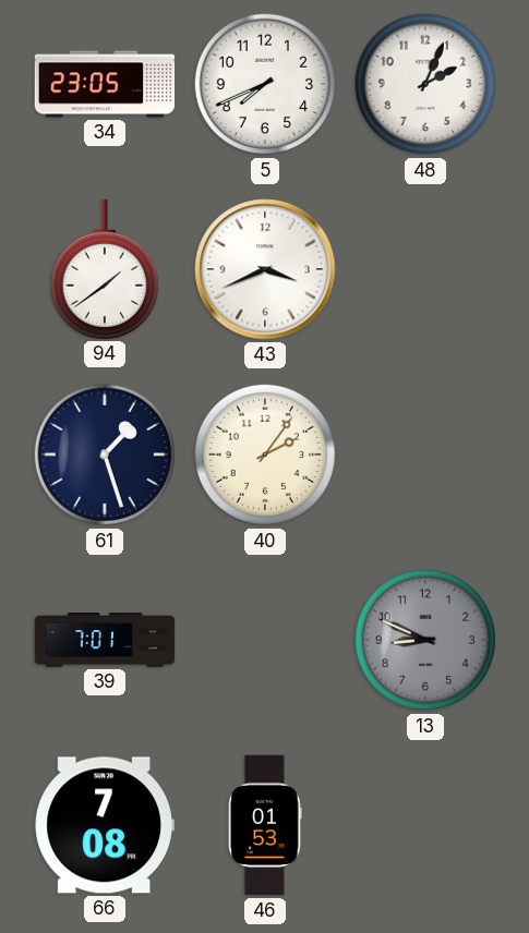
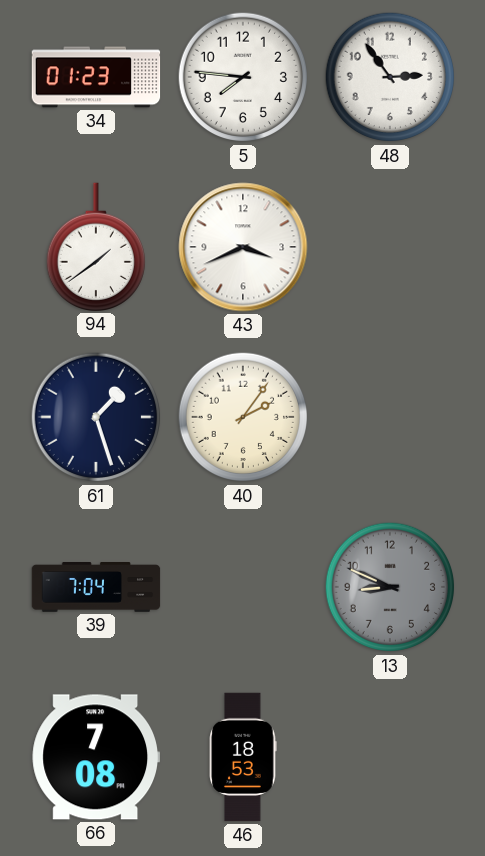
34: 23:05 -> 01:23
5: 7:41 -> 7:46
48: 2:04 -> 2:54
39: 7:01 -> 7:04
46: 01:53 -> 18:53
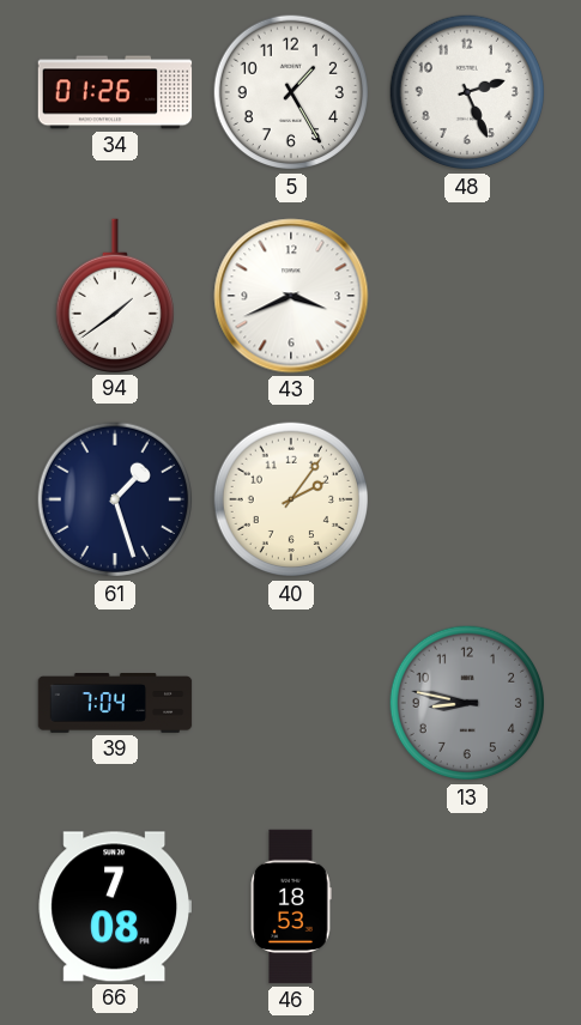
34: 01:23 -> 01:26
5: 7:46 -> 1:25
48: 2:54 -> 2:26
13: 8:49 -> 8:47
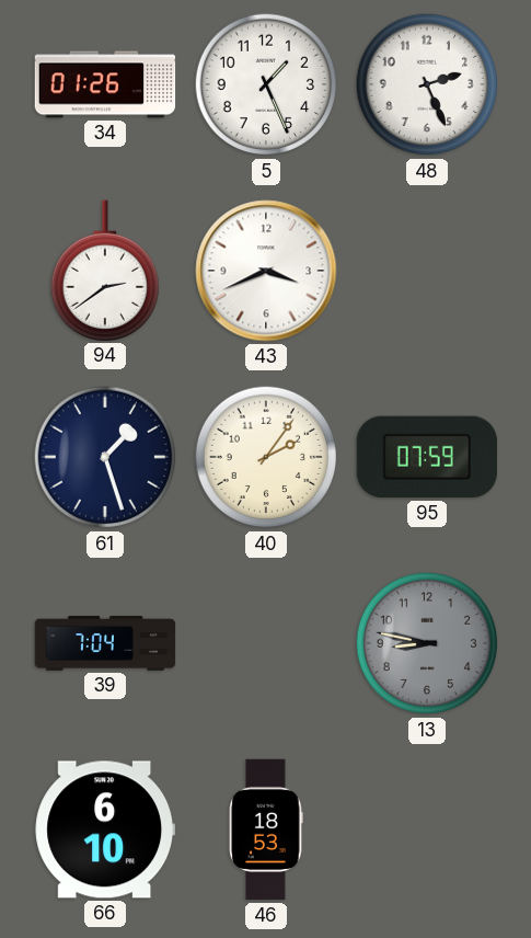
5: 1:25 -> 1:26
94: 1:39 -> 2:39
95: none -> 07:59
66: 7:08 -> 6:10
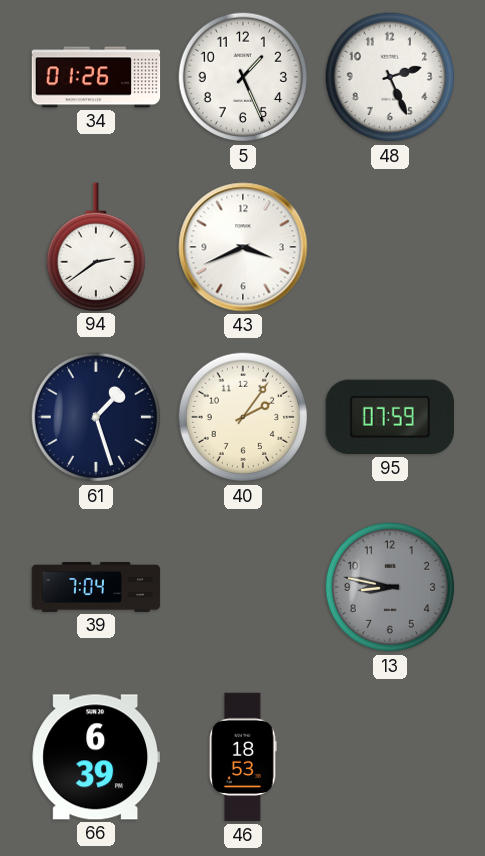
66: 6:10 -> 6:39
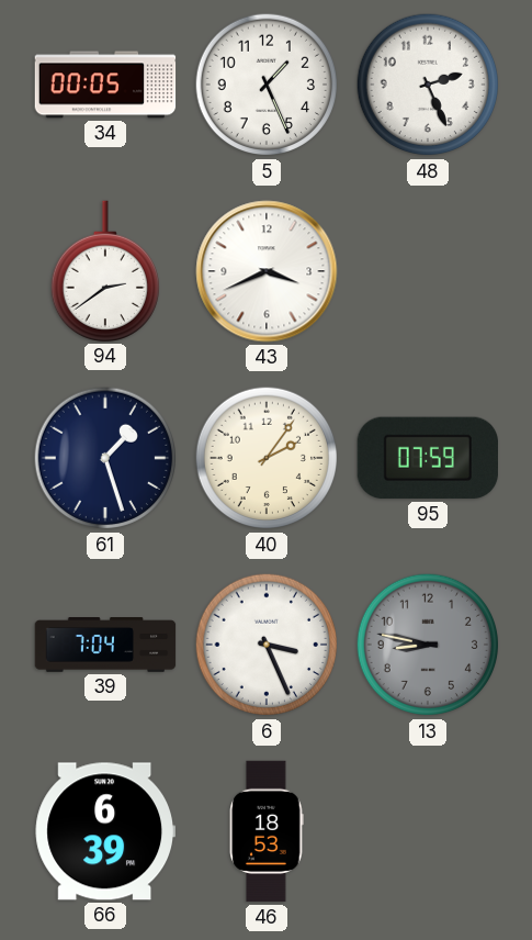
34: 01:26 -> 00:05
6: none -> 3:26
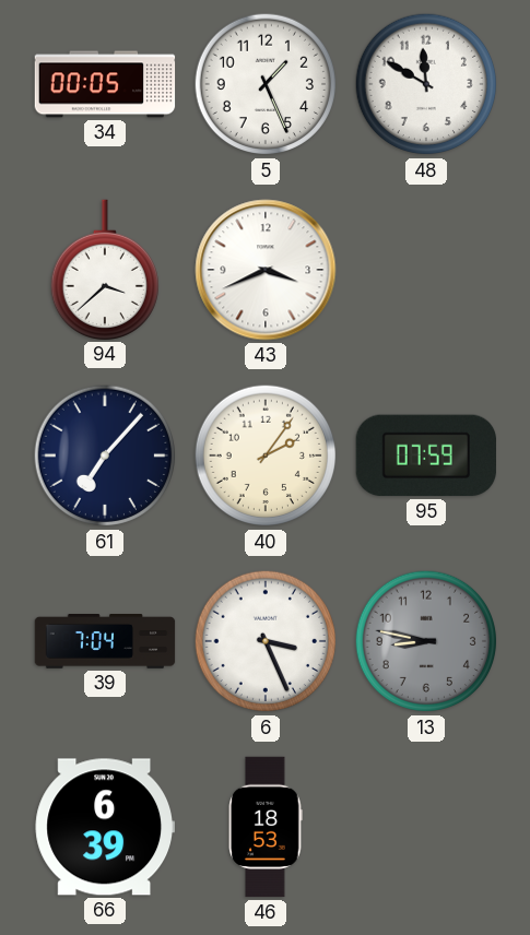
48: 2:26 -> 11:50
94: 2:39 -> 3:38
61: 1:27 -> 7:07
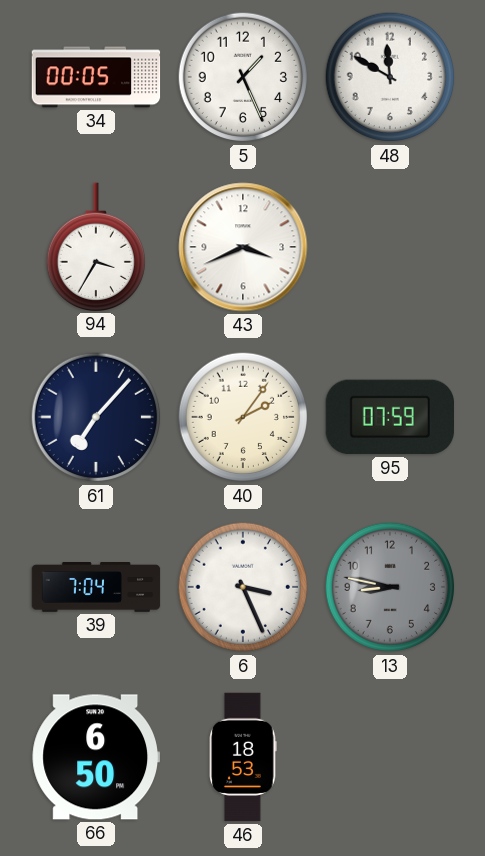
94: 3:38 -> 3:35
66: 6:39 -> 6:50
